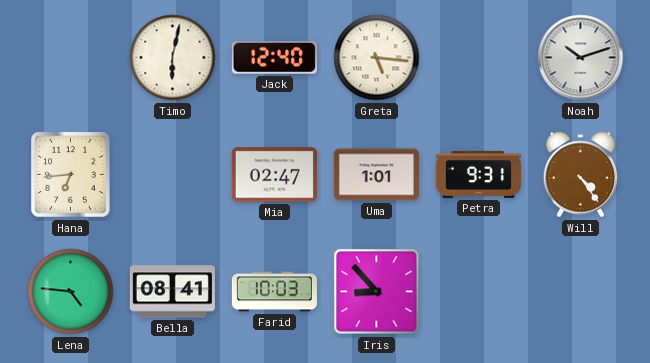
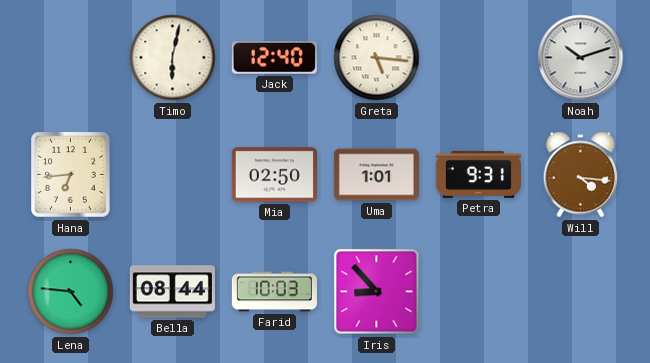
Mia: 02:47 -> 02:50
Will: 4:24 -> 4:16
Bella: 08:41 -> 08:44
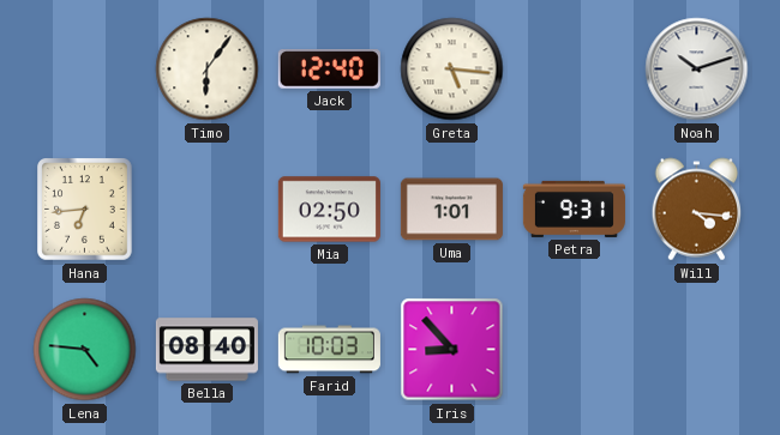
Timo: 6:02 -> 6:06
Bella: 08:44 -> 08:40
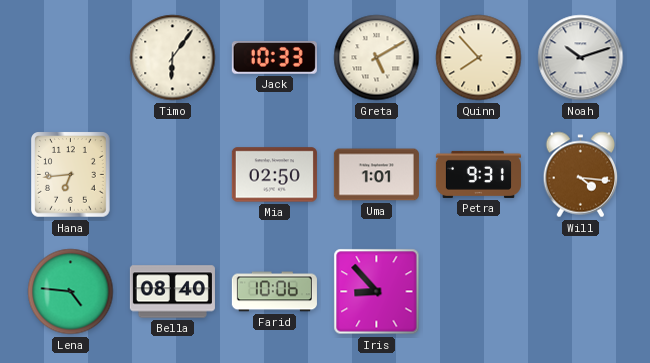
Jack: 12:40 -> 10:33
Greta: 5:16 -> 5:10
Quinn: none -> 7:53
Farid: 10:03 -> 10:06
